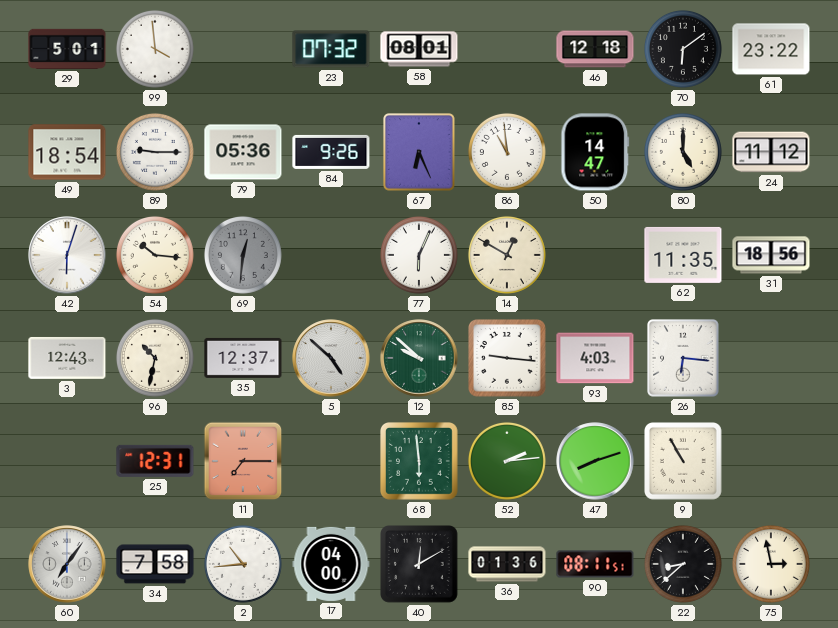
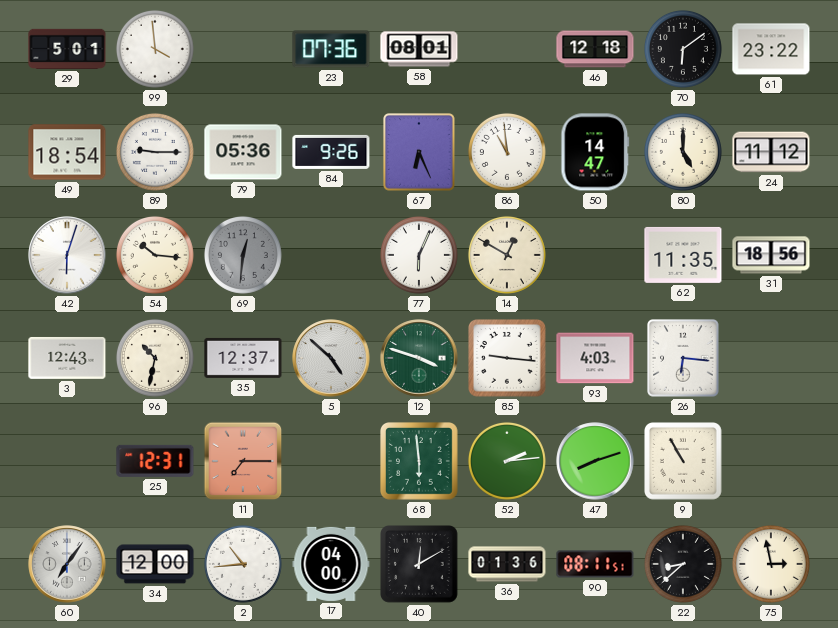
23: 07:32 -> 07:36
12: 9:52 -> 3:48
34: 7:58 -> 12:00
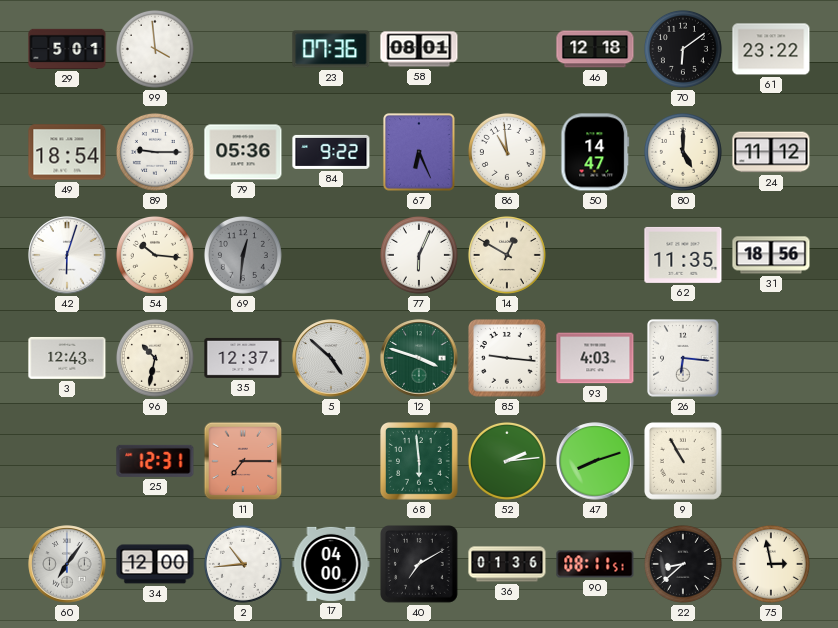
84: 9:26 -> 9:22
40: 12:10 -> 7:10
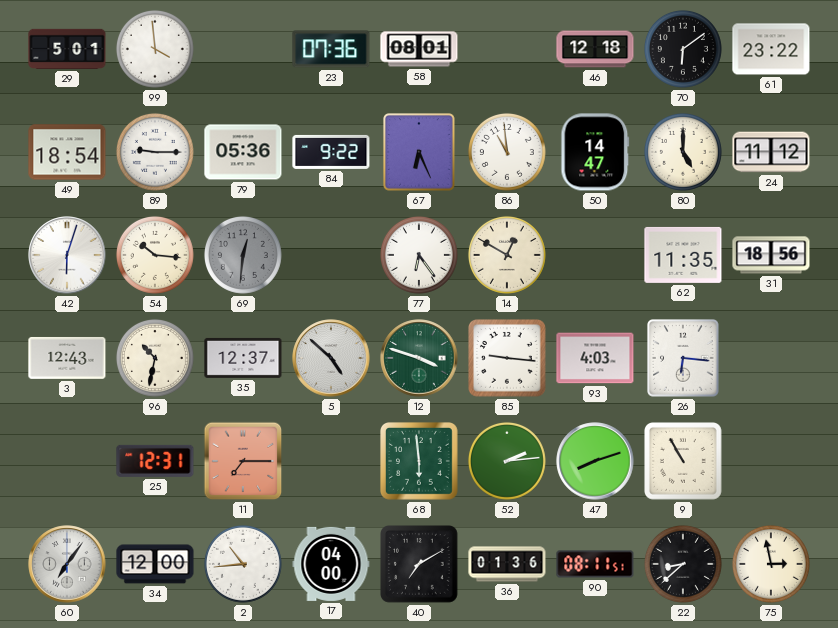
77: 6:04 -> 6:24
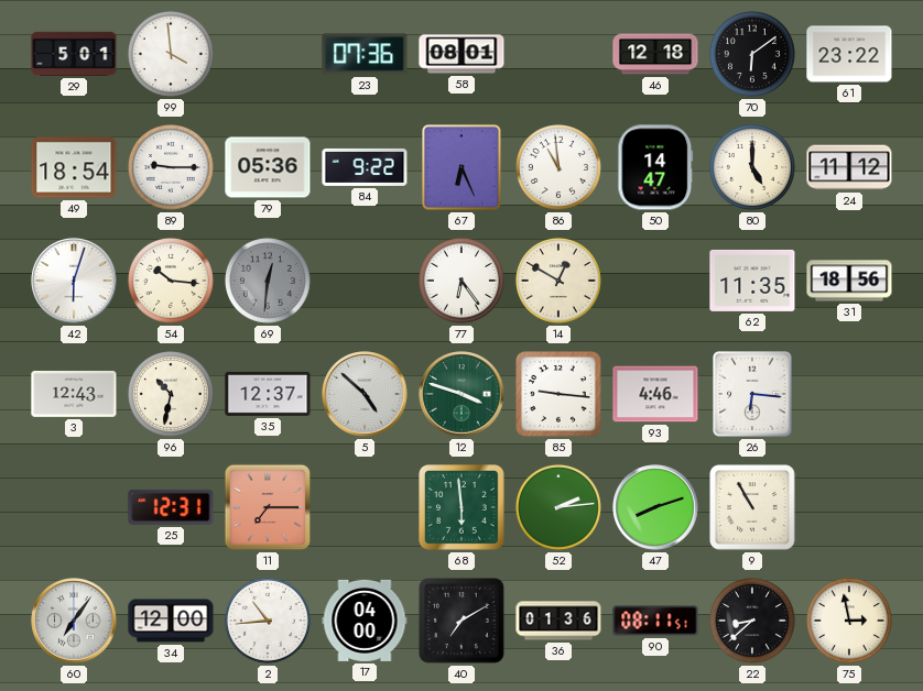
93: 4:03 -> 4:46
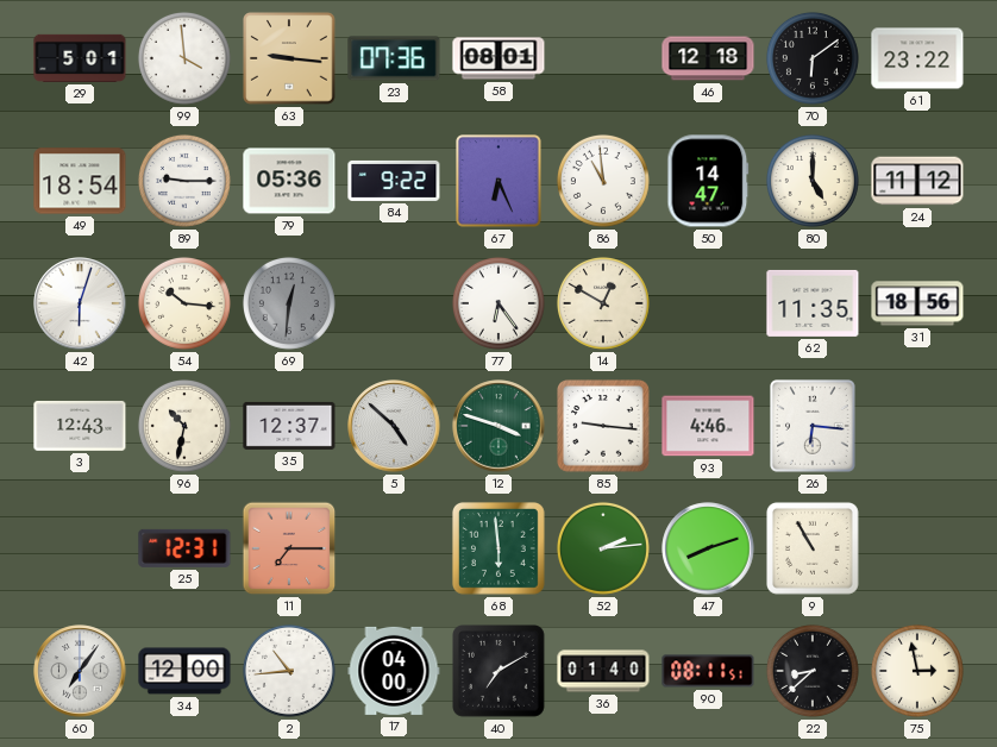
63: none -> 9:16
36: 01:36 -> 01:40
